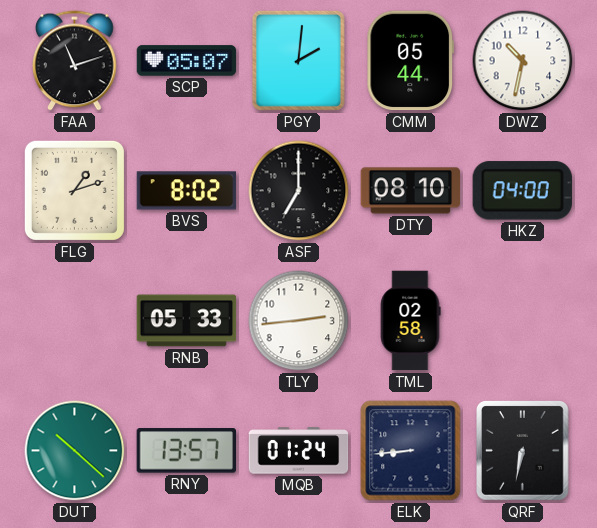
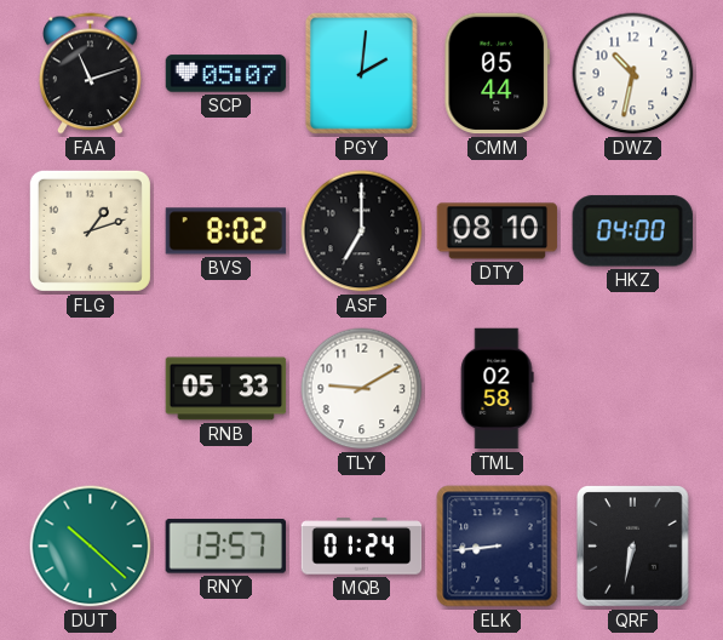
TLY: 2:44 -> 9:10
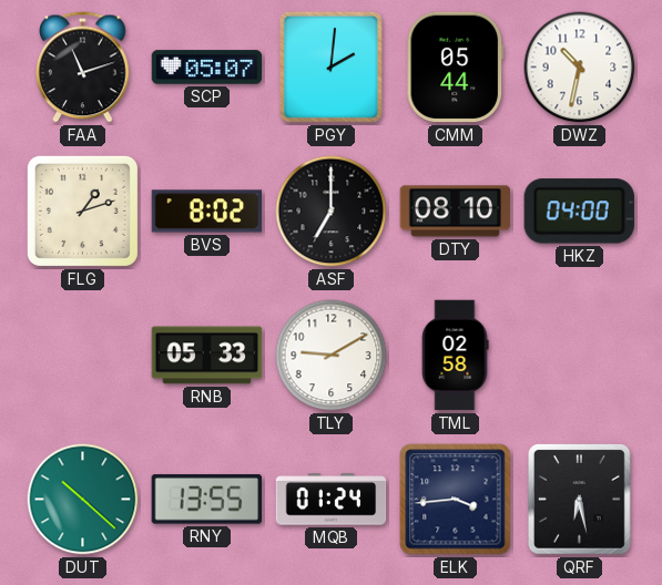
RNY: 13:57 -> 13:55
ELK: 8:44 -> 3:44
QRF: 6:32 -> 6:28
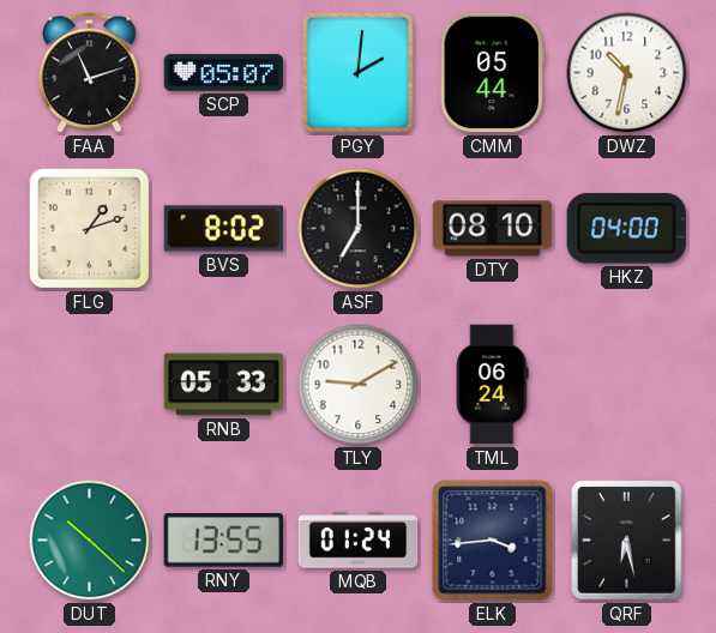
TML: 02:58 -> 06:24
